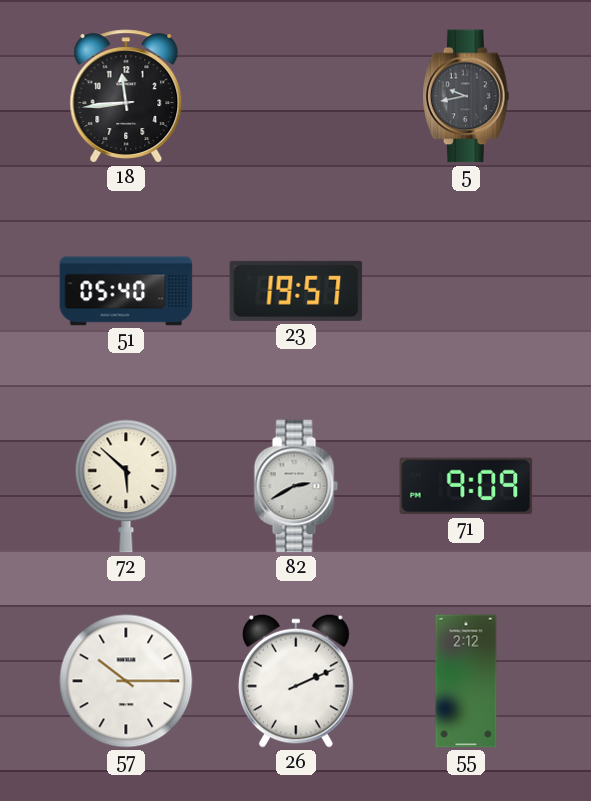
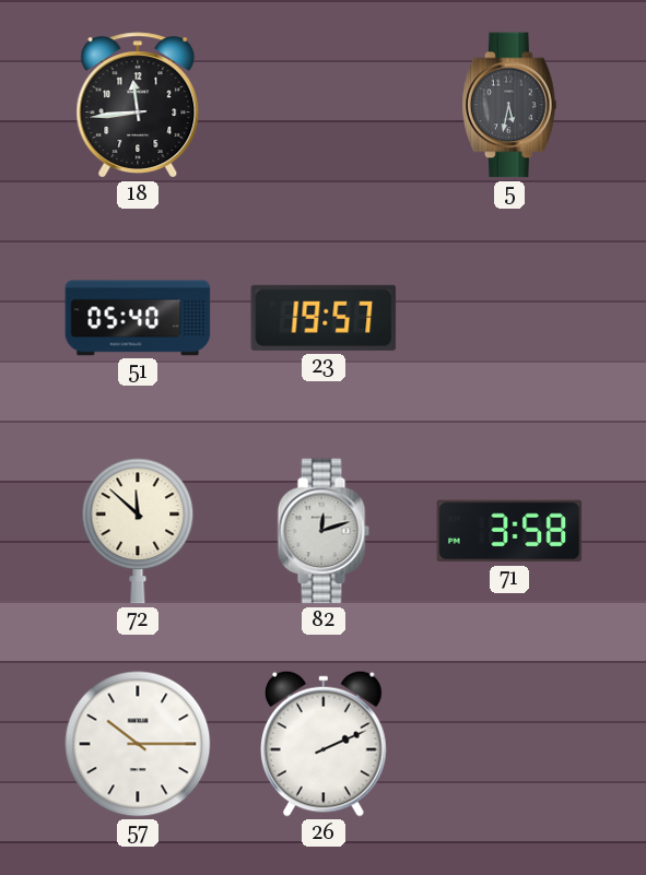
5: 9:43 -> 5:32
72: 5:52 -> 11:52
82: 2:40 -> 12:12
71: 9:09 -> 3:58
55: 2:12 -> none
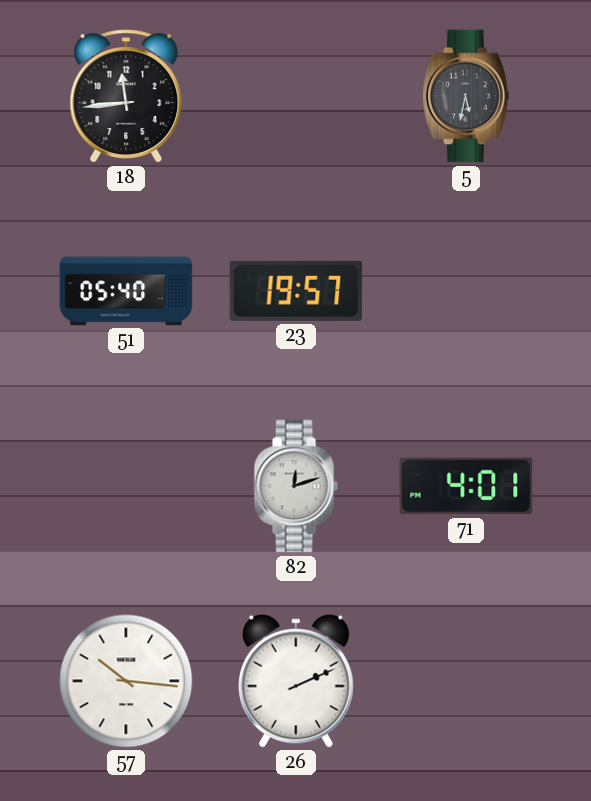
72: 11:52 -> none
71: 3:58 -> 4:01
57: 10:15 -> 10:16
